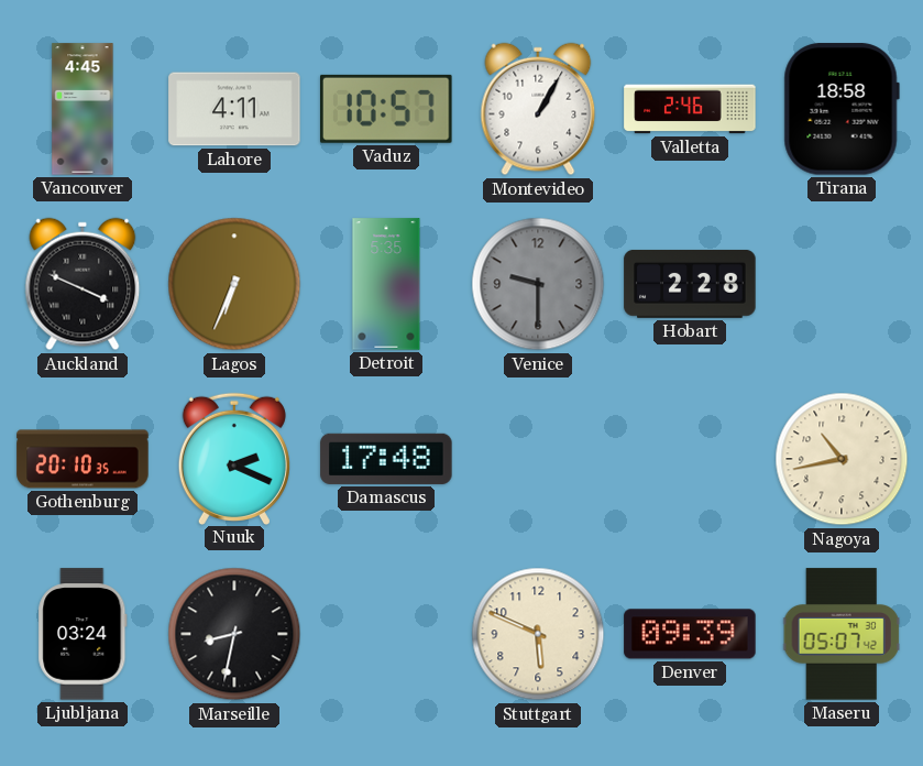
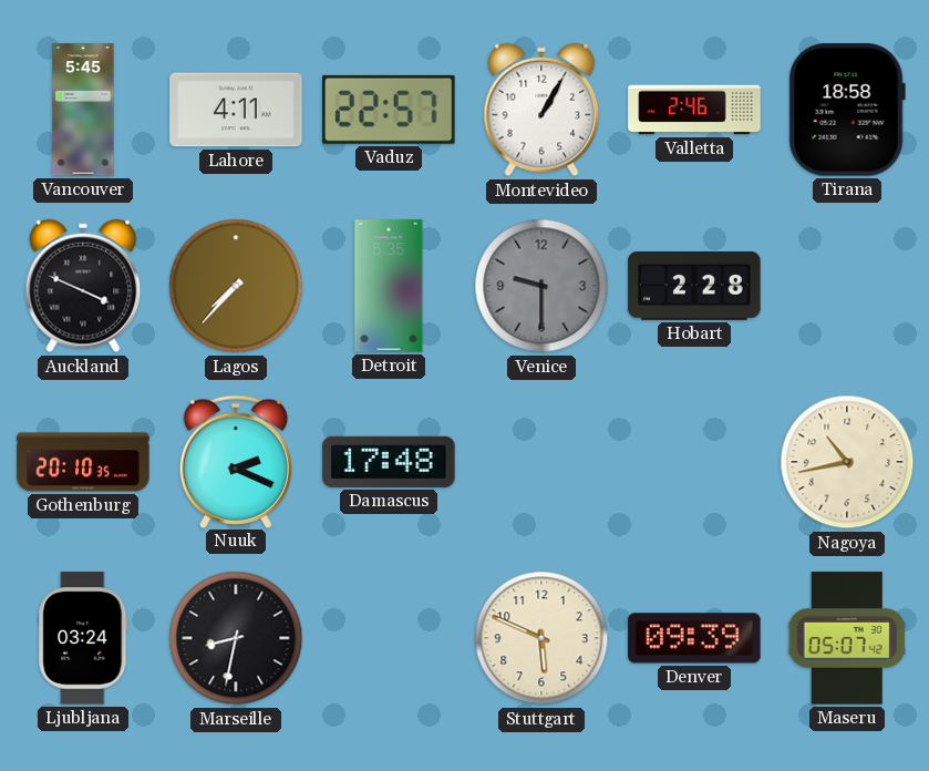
Vancouver: 4:45 -> 5:45
Vaduz: 10:57 -> 22:57
Lagos: 6:34 -> 7:37
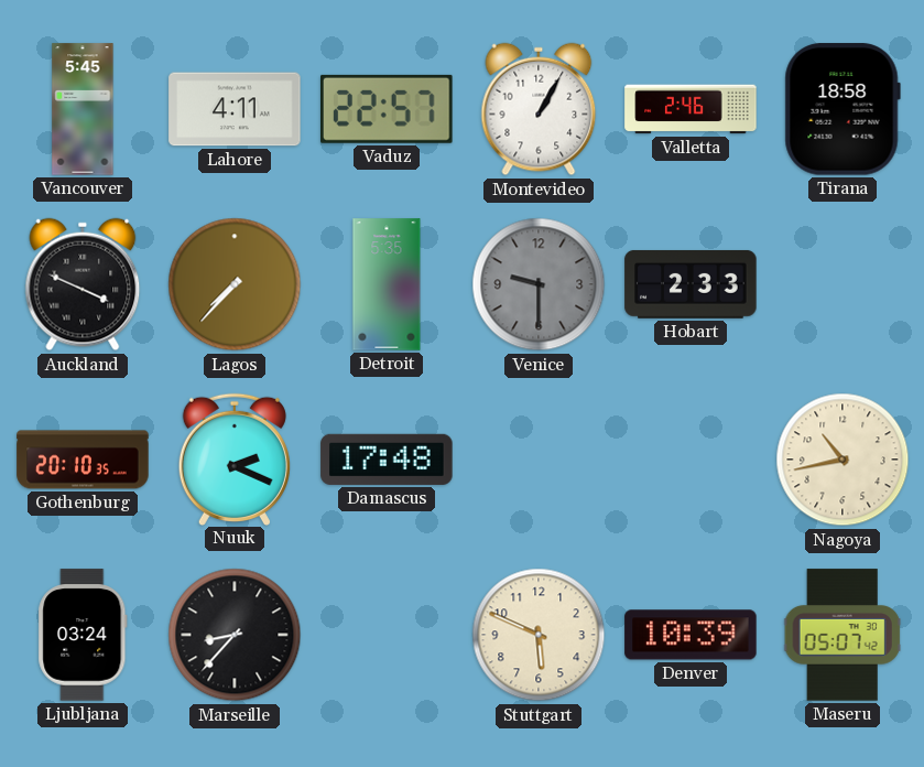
Hobart: 2:28 -> 2:33
Marseille: 8:32 -> 8:37
Denver: 09:39 -> 10:39
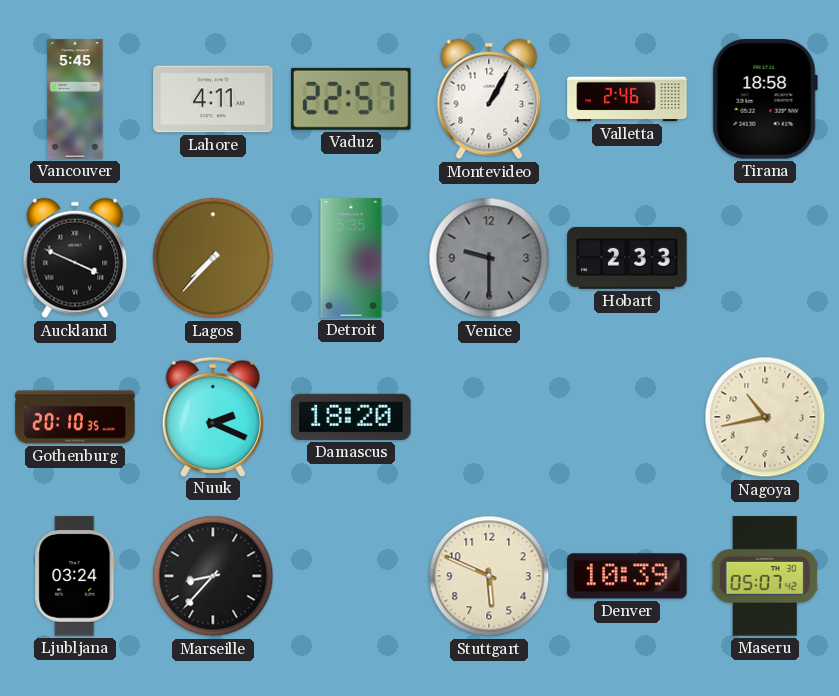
Damascus: 17:48 -> 18:20
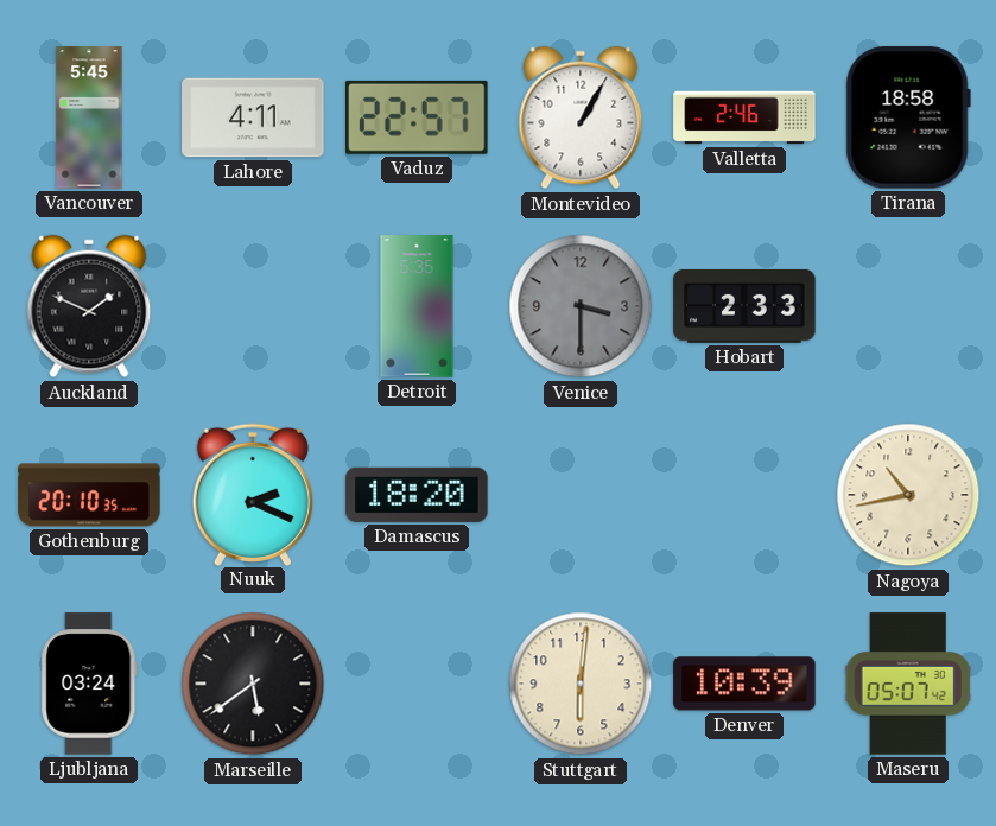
Auckland: 3:49 -> 1:49
Lagos: 7:37 -> none
Venice: 9:30 -> 3:30
Marseille: 8:37 -> 5:39
Stuttgart: 5:49 -> 6:01
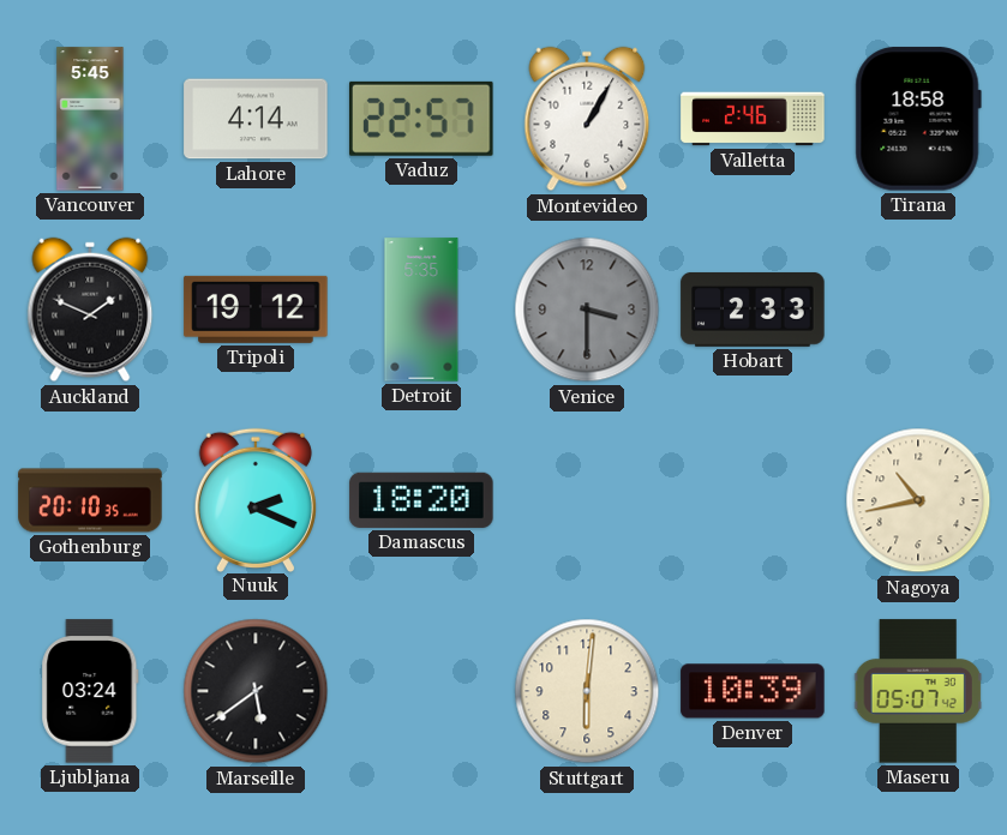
Lahore: 4:11 -> 4:14
Tripoli: none -> 19:12
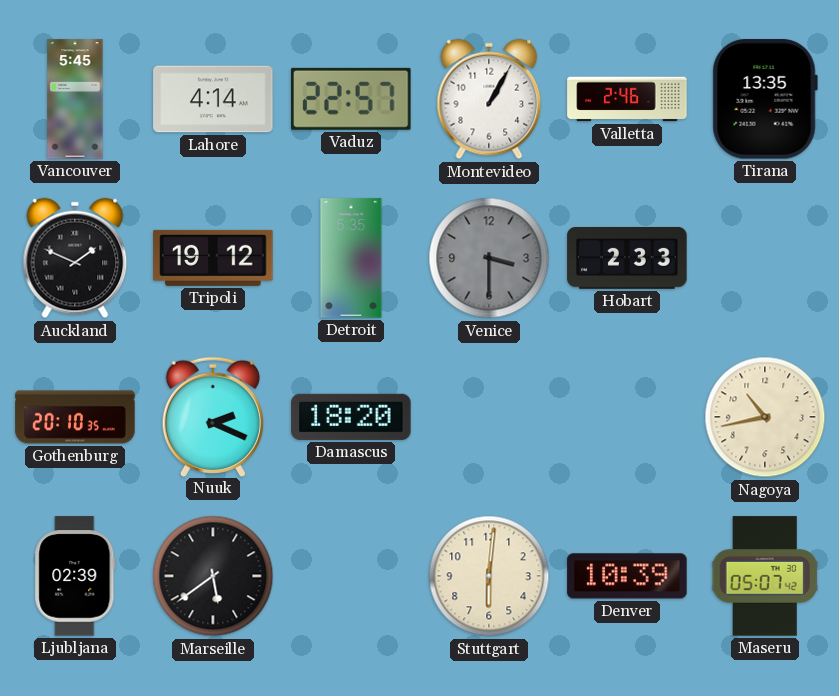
Tirana: 18:58 -> 13:35
Ljubljana: 03:24 -> 02:39
